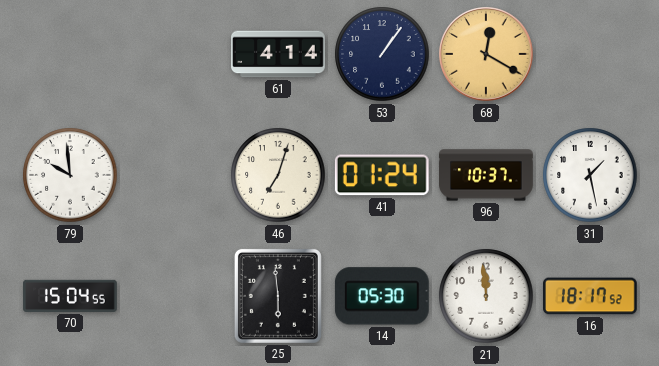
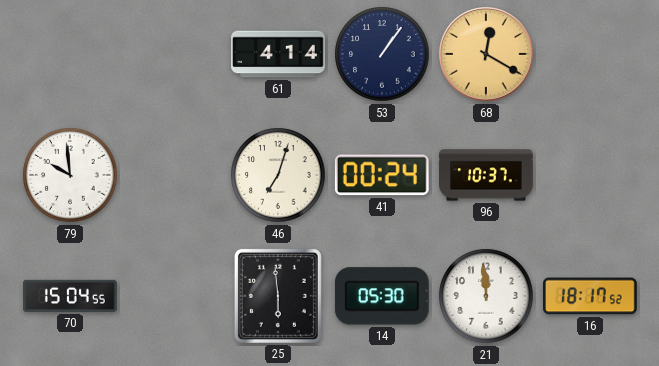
41: 01:24 -> 00:24
31: 1:28 -> none
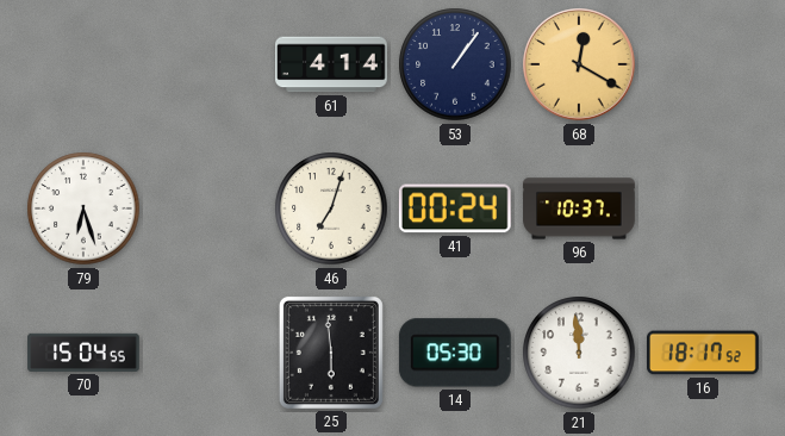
79: 9:59 -> 6:27
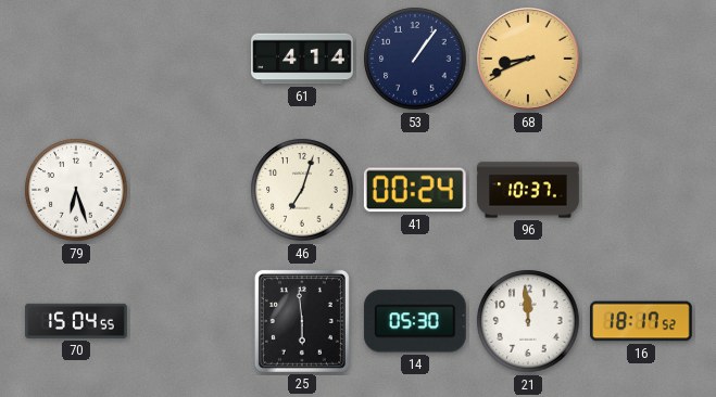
68: 12:20 -> 8:41
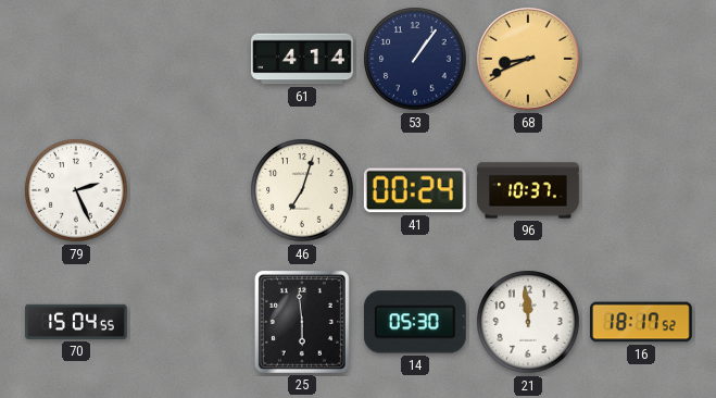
79: 6:27 -> 2:26
